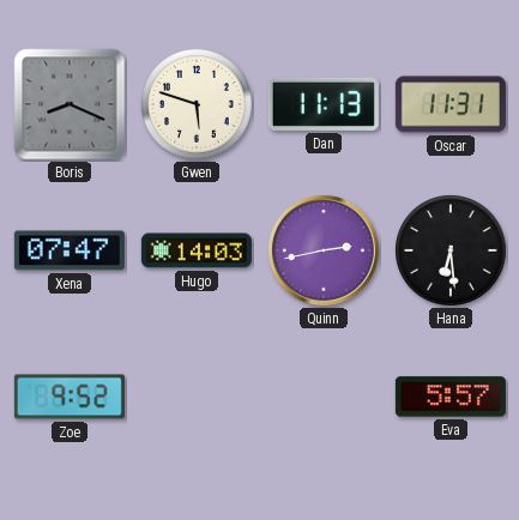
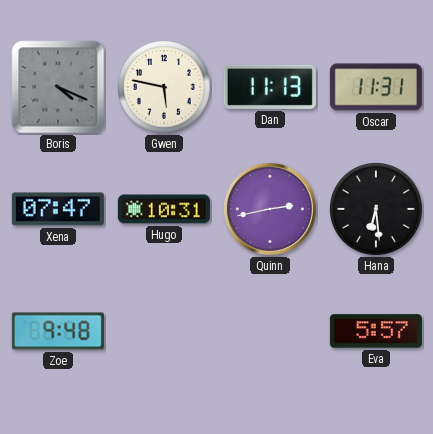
Boris: 8:19 -> 4:19
Gwen: 5:48 -> 5:47
Hugo: 14:03 -> 10:31
Zoe: 9:52 -> 9:48
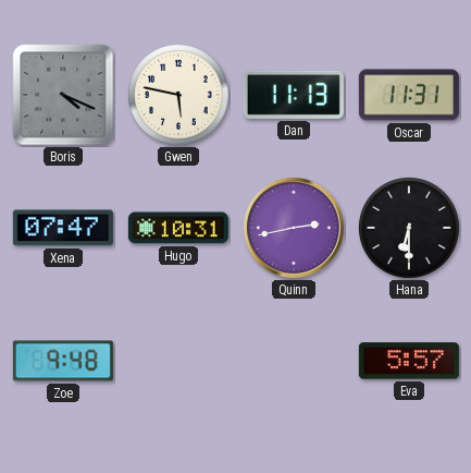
Hana: 6:29 -> 6:30
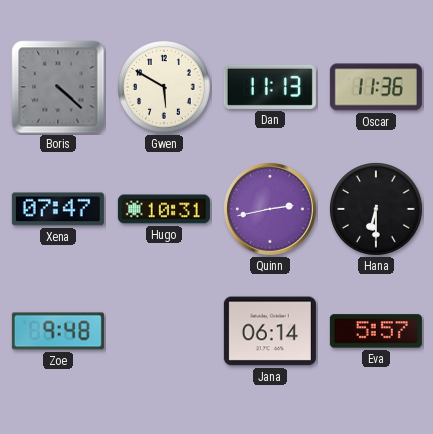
Boris: 4:19 -> 4:22
Gwen: 5:47 -> 5:50
Oscar: 11:31 -> 11:36
Jana: none -> 06:14
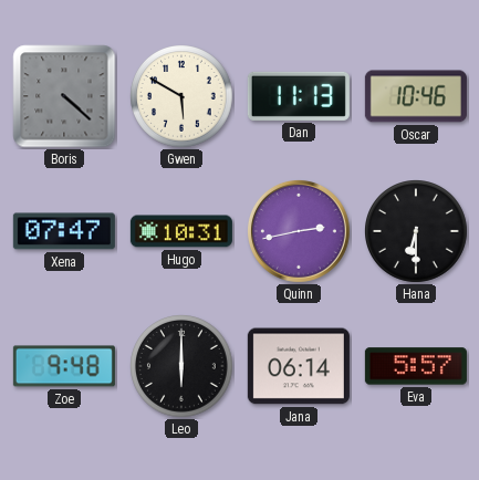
Oscar: 11:36 -> 10:46
Leo: none -> 6:00
